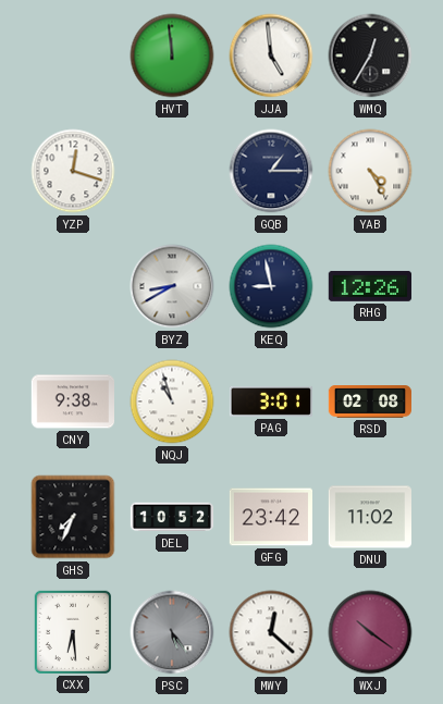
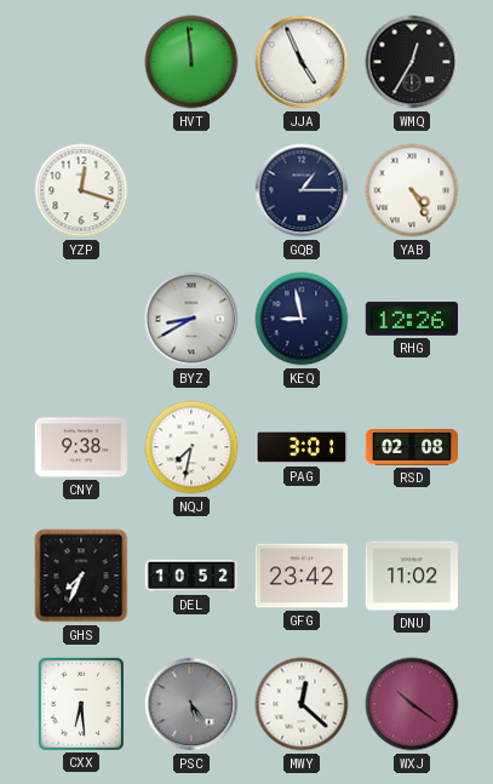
JJA: 4:59 -> 4:56
NQJ: 10:57 -> 7:32
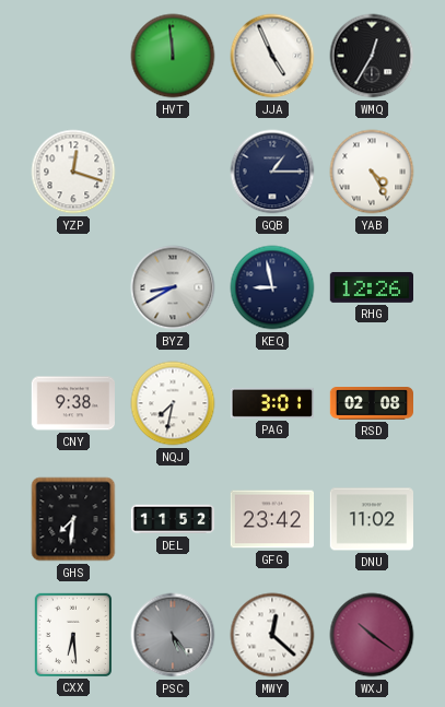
GHS: 7:34 -> 7:31
DEL: 10:52 -> 11:52
